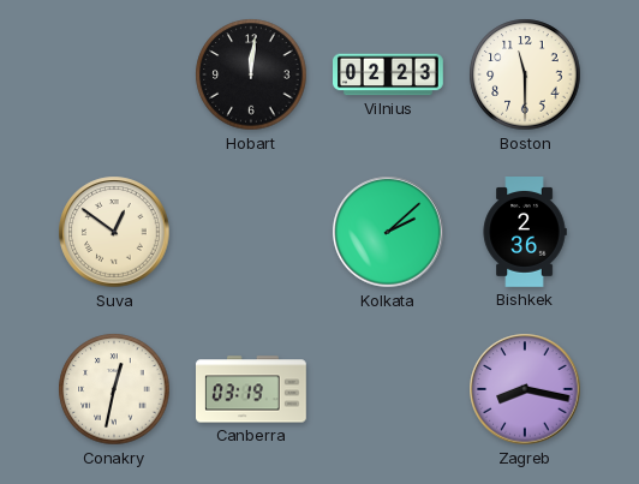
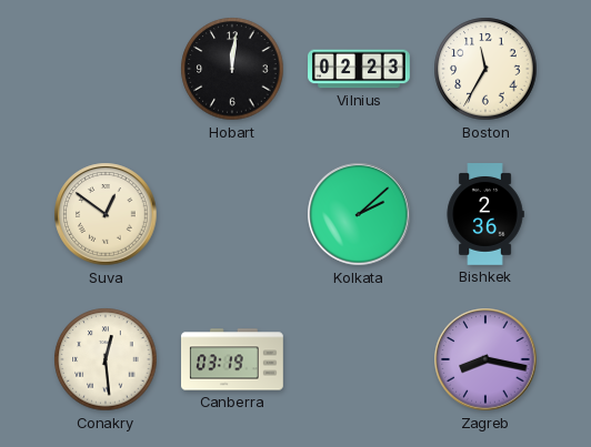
Boston: 11:30 -> 11:35
Conakry: 12:32 -> 12:29
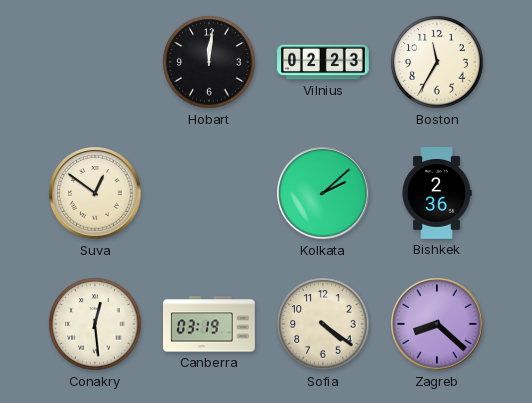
Sofia: none -> 4:21
Zagreb: 8:17 -> 8:22
